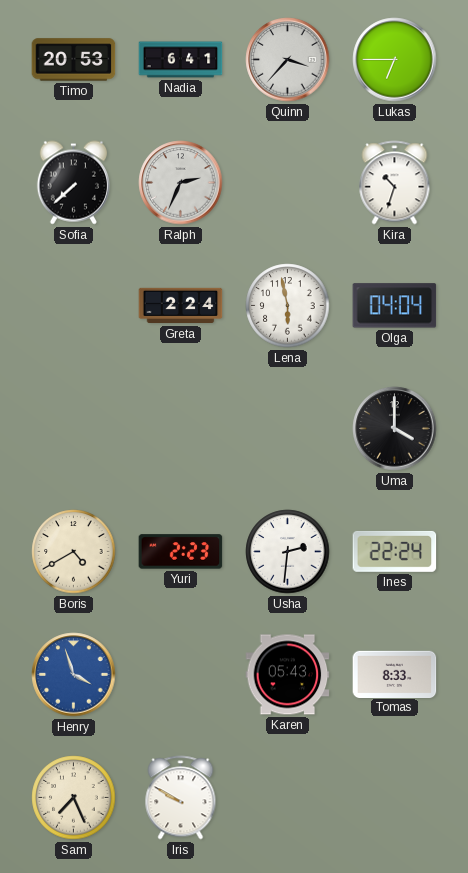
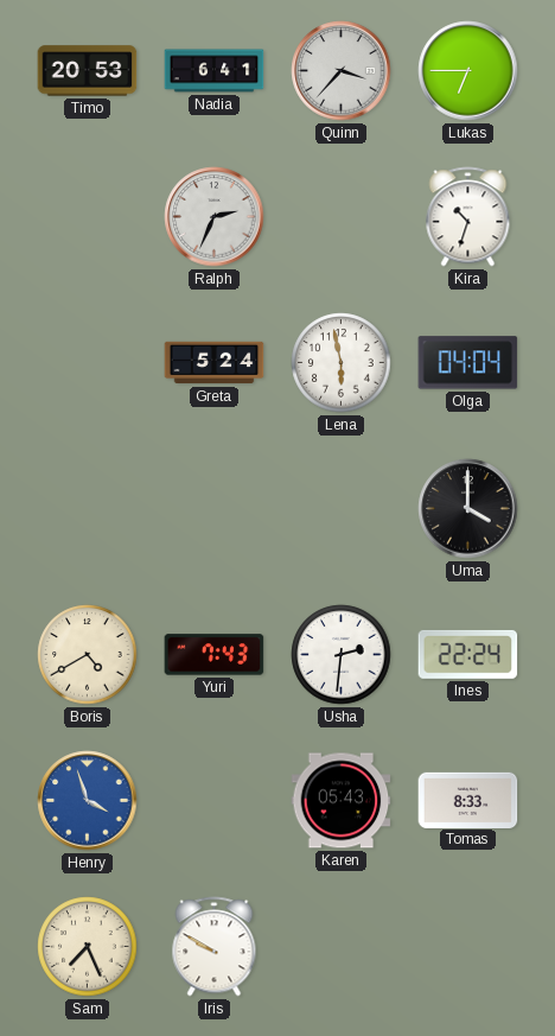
Sofia: 7:38 -> none
Greta: 2:24 -> 5:24
Yuri: 2:23 -> 7:43
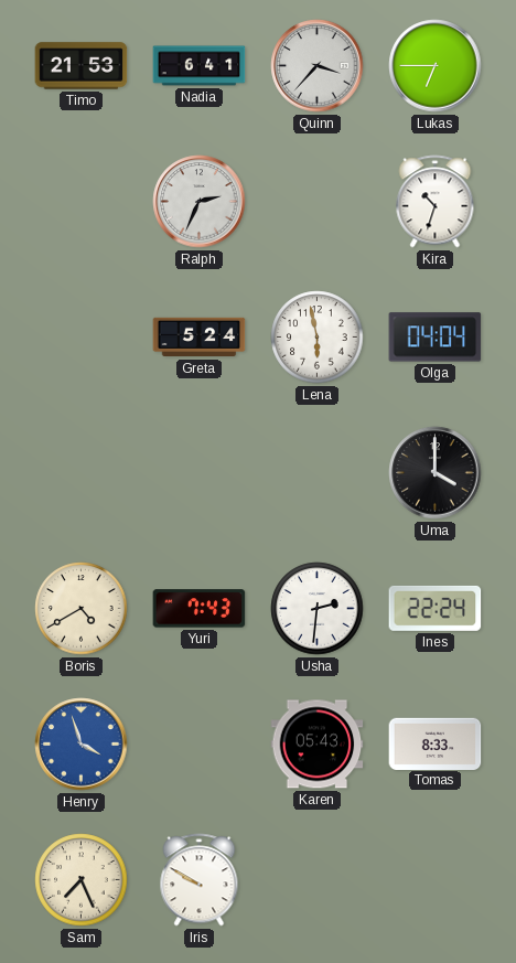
Timo: 20:53 -> 21:53
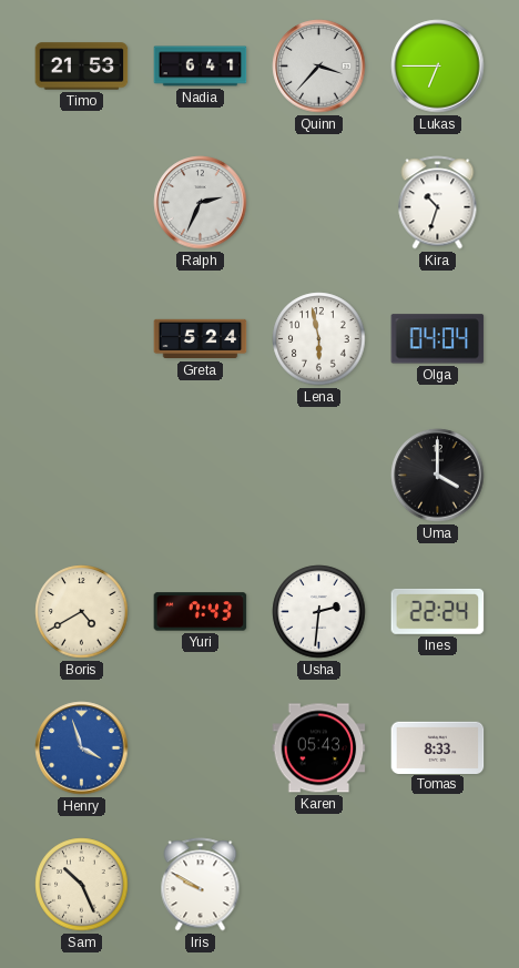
Sam: 7:26 -> 10:26
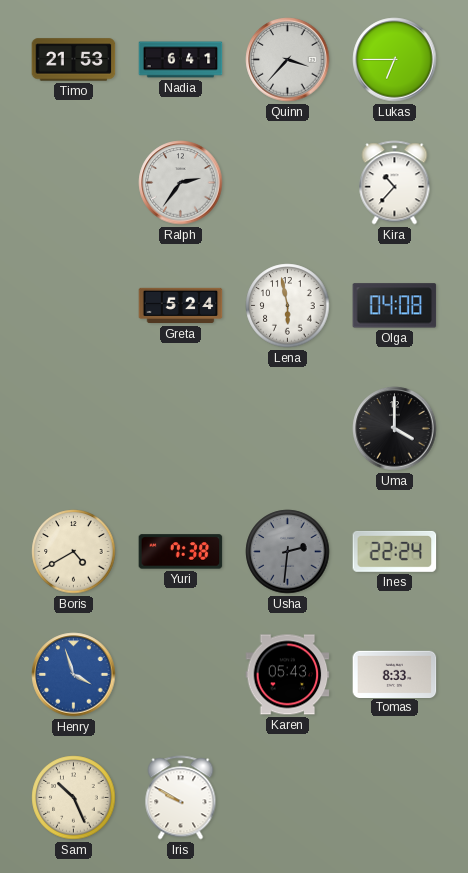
Ralph: 2:34 -> 2:36
Kira: 10:33 -> 10:37
Olga: 04:04 -> 04:08
Yuri: 7:43 -> 7:38
Usha dial: white -> grey
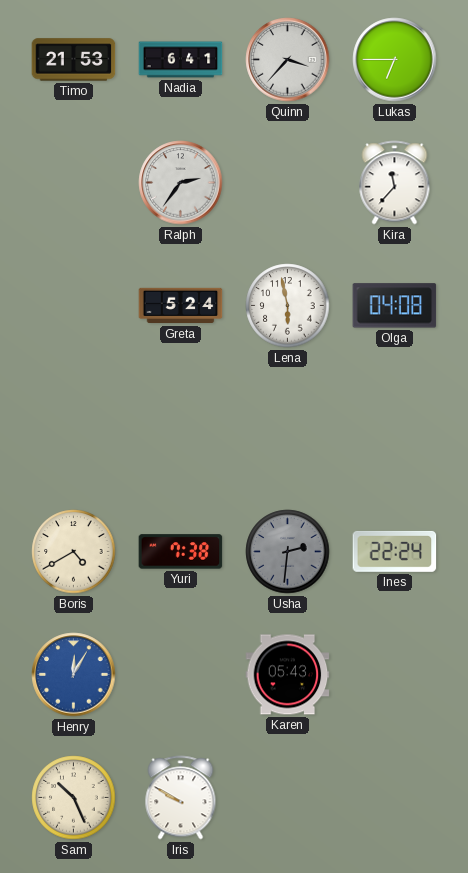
Kira: 10:37 -> 11:37
Uma: 4:00 -> none
Henry: 3:57 -> 12:05
Tomas: 8:33 -> none
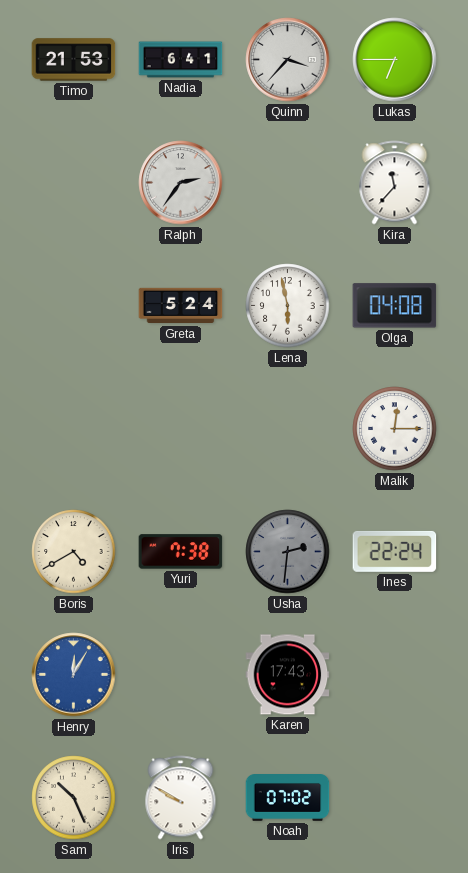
Malik: none -> 12:15
Karen: 05:43 -> 17:43
Noah: none -> 07:02
